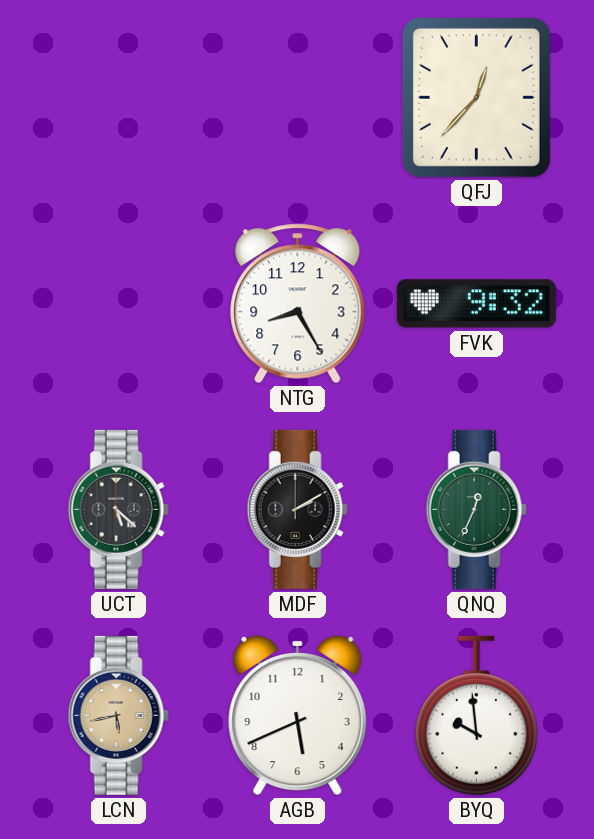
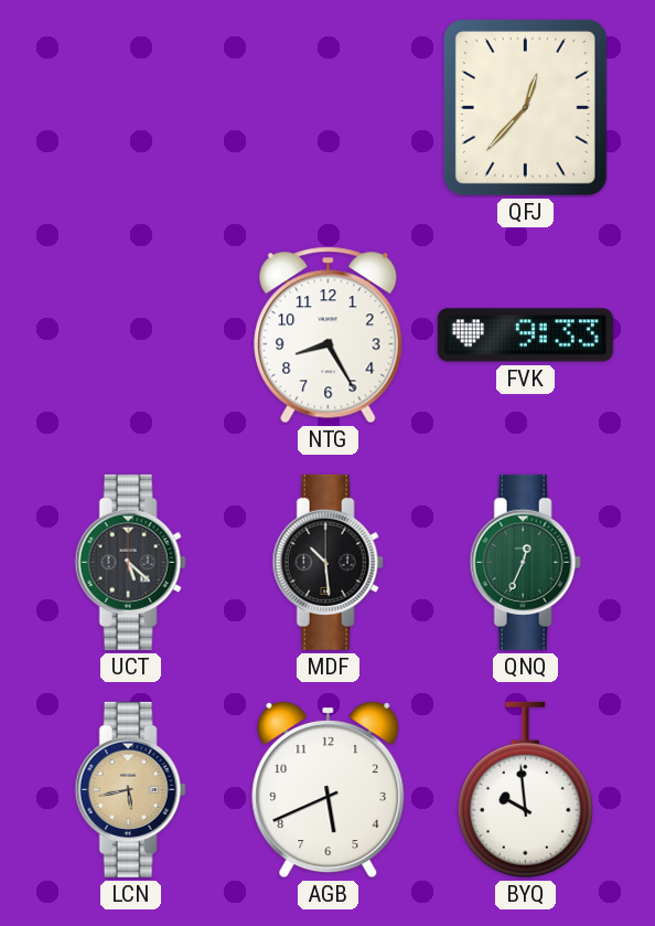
FVK: 9:32 -> 9:33
MDF: 2:10 -> 10:29
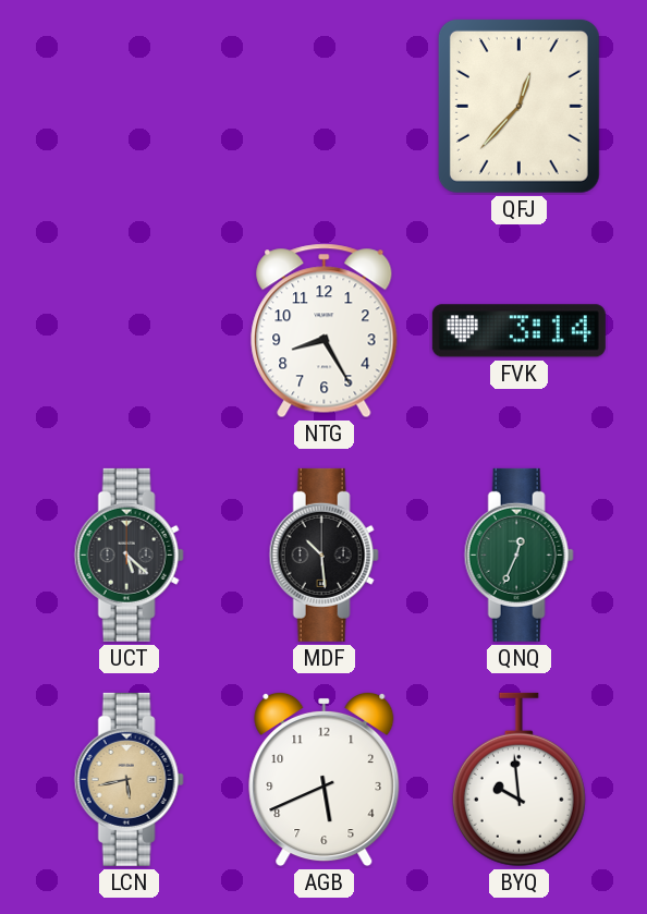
FVK: 9:33 -> 3:14
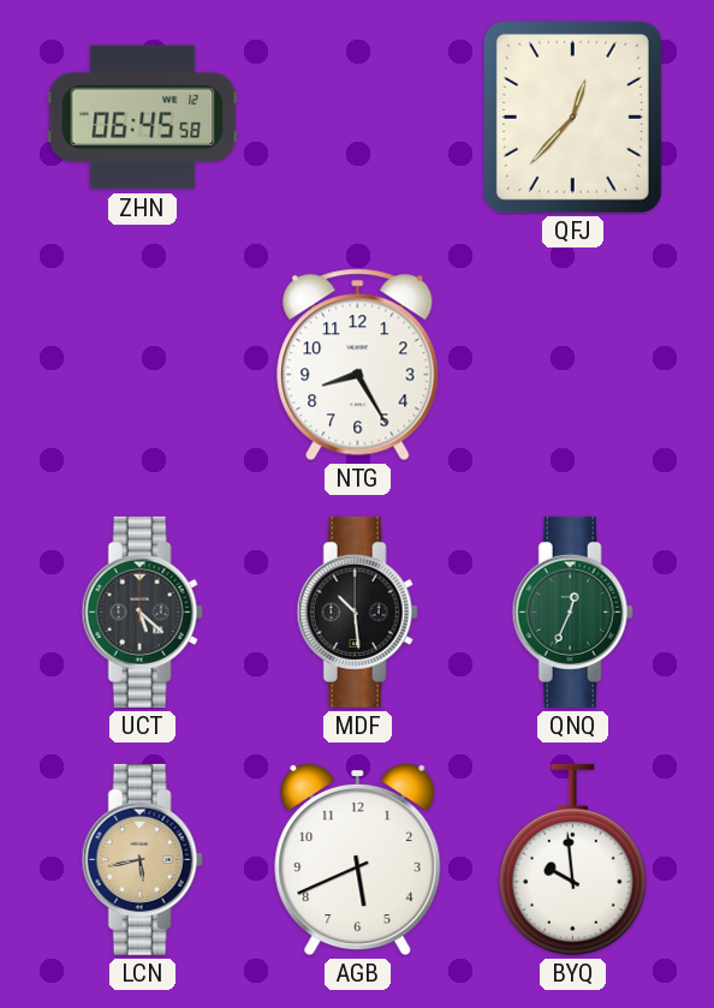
ZHN: none -> 06:45
FVK: 3:14 -> none
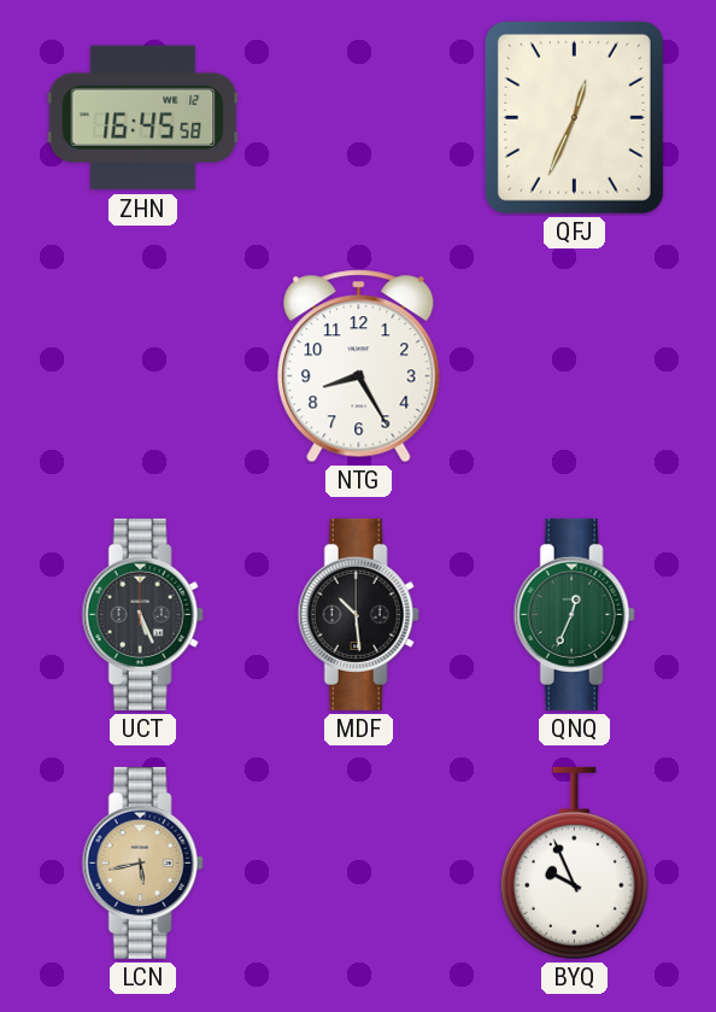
ZHN: 06:45 -> 16:45
QFJ: 12:37 -> 12:34
UCT: 5:22 -> 5:26
AGB: 5:41 -> none
BYQ: 9:59 -> 9:56
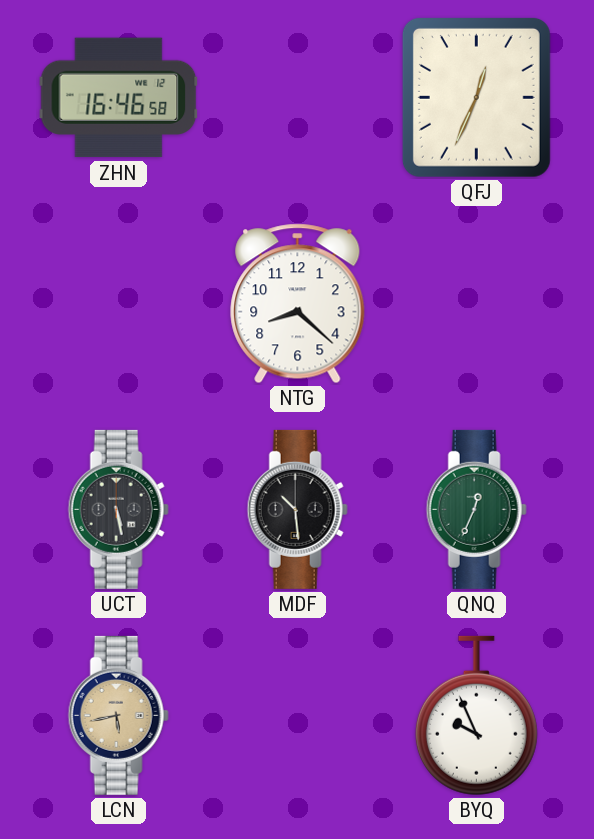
ZHN: 16:45 -> 16:46
NTG: 8:25 -> 8:22
UCT: 5:26 -> 5:28
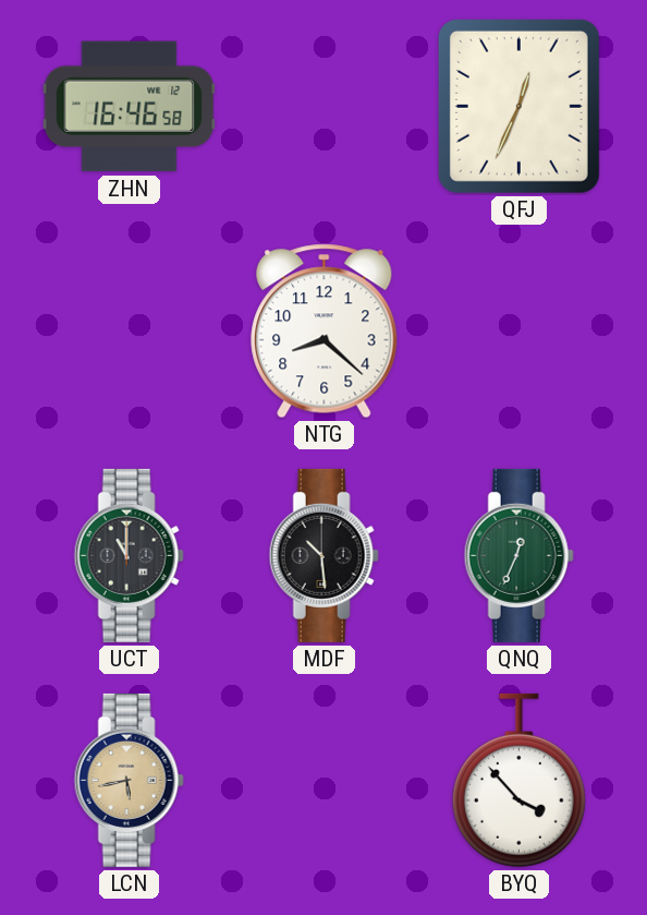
UCT: 5:28 -> 11:00
BYQ: 9:56 -> 3:53
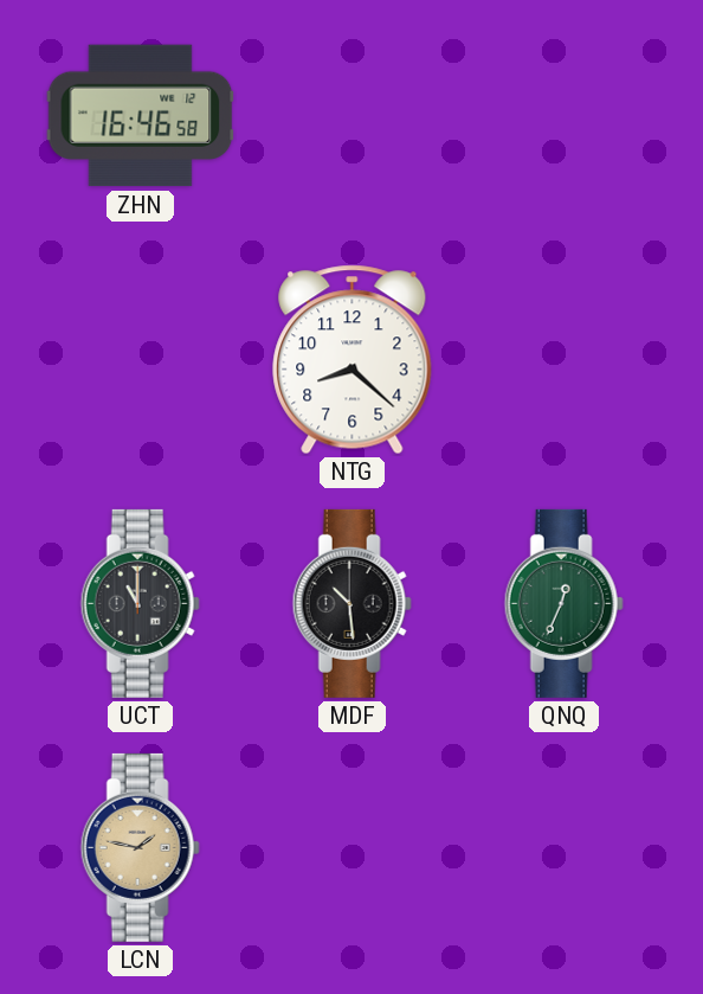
QFJ: 12:34 -> none
LCN: 5:43 -> 1:47
BYQ: 3:53 -> none
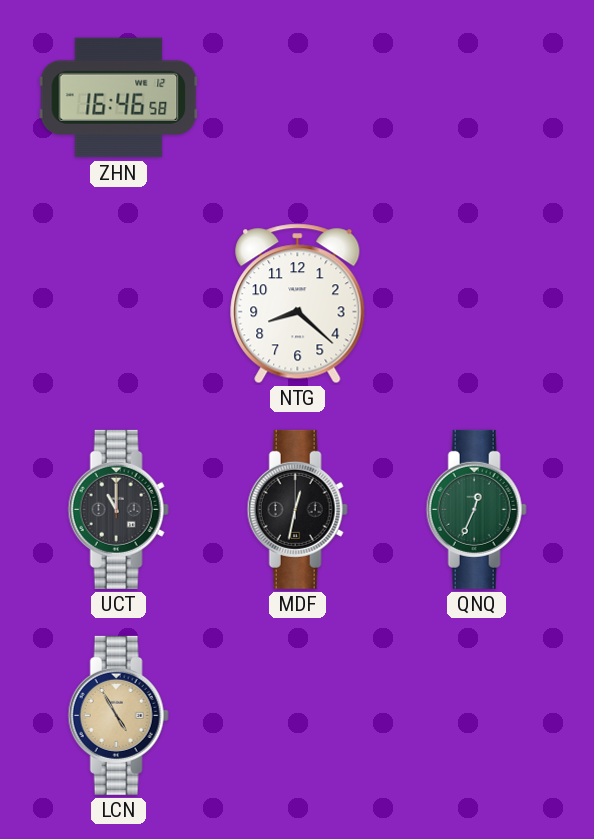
MDF: 10:29 -> 12:32
LCN: 1:47 -> 4:55
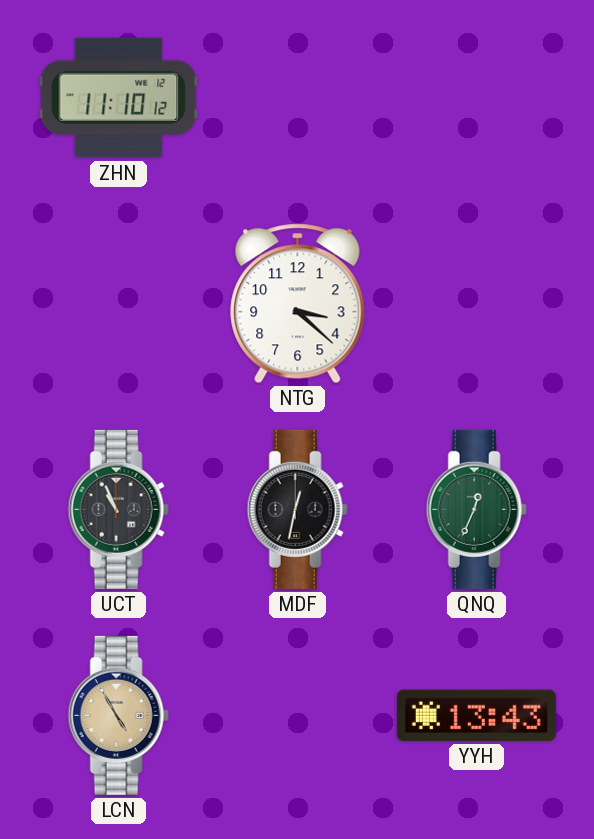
ZHN: 16:46 -> 11:10
NTG: 8:22 -> 3:22
UCT: 11:00 -> 10:56
YYH: none -> 13:43
